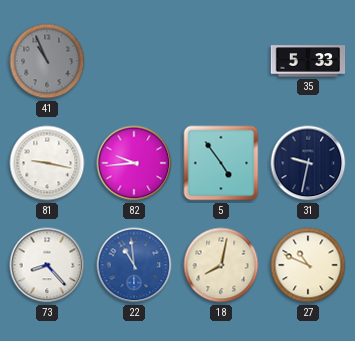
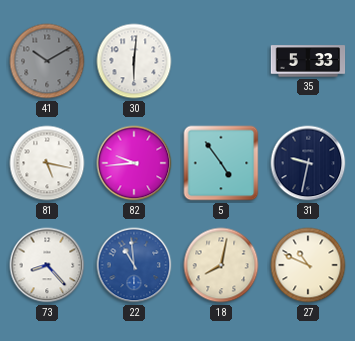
41: 10:56 -> 10:10
30: none -> 6:01
81: 9:17 -> 5:17
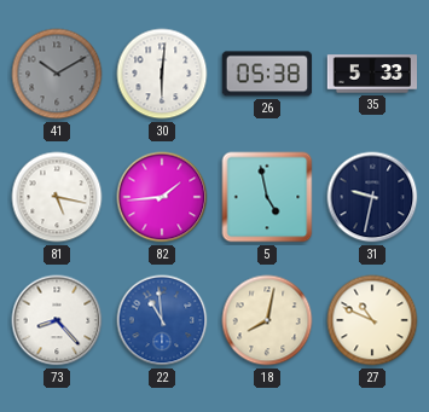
26: none -> 05:38
82: 9:44 -> 1:44
5: 4:54 -> 4:58
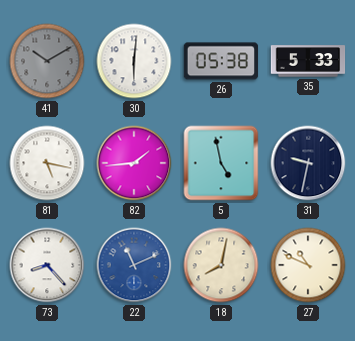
22: 10:59 -> 11:11
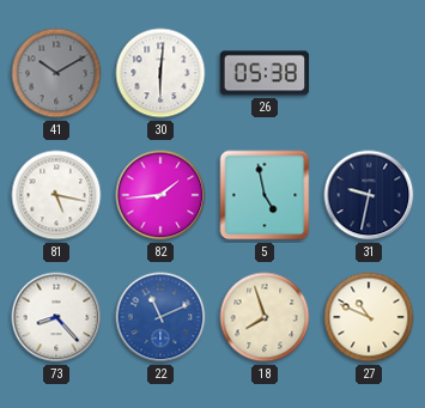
35: 5:33 -> none
18: 8:02 -> 7:57
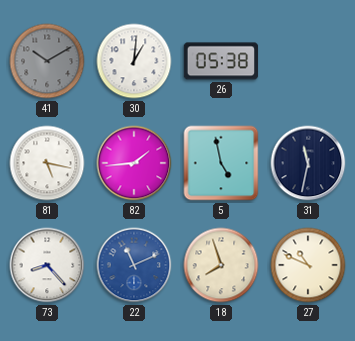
30: 6:01 -> 1:01
31: 9:32 -> 11:32
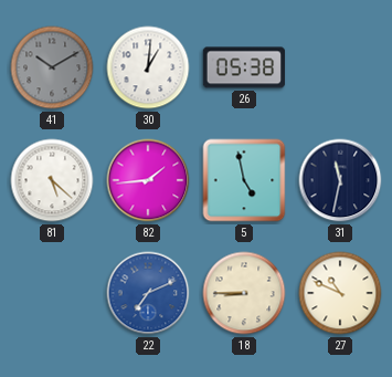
81: 5:17 -> 5:22
73: 8:23 -> none
22: 11:11 -> 7:11
18: 7:57 -> 8:45
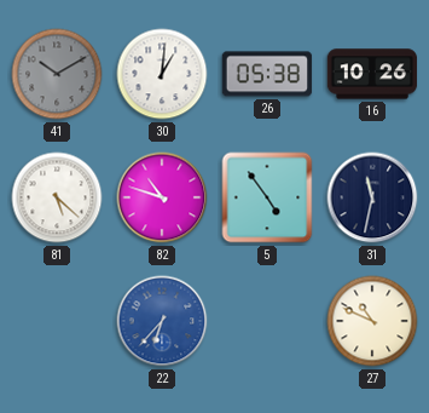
16: none -> 10:26
82: 1:44 -> 10:48
5: 4:58 -> 4:54
22: 7:11 -> 6:37
18: 8:45 -> none
